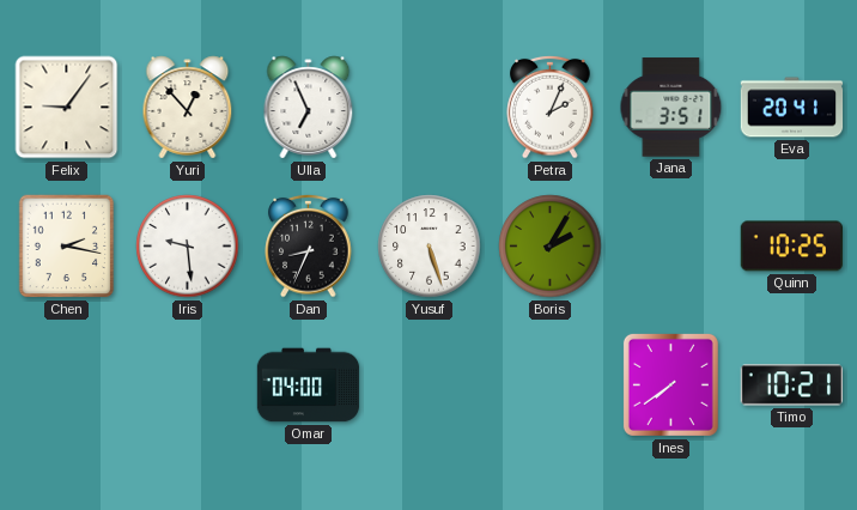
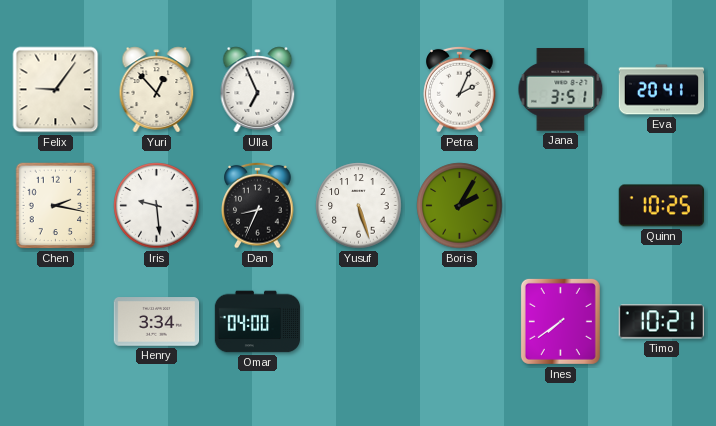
Henry: none -> 3:34
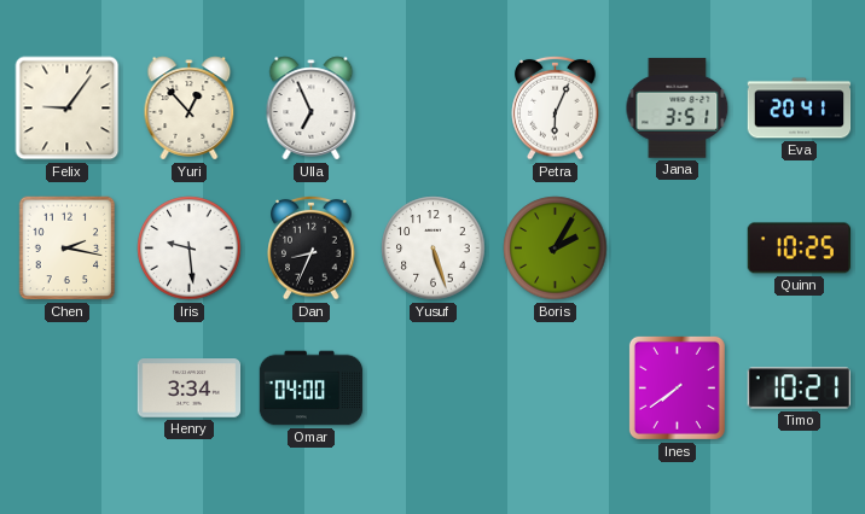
Petra: 2:04 -> 6:04
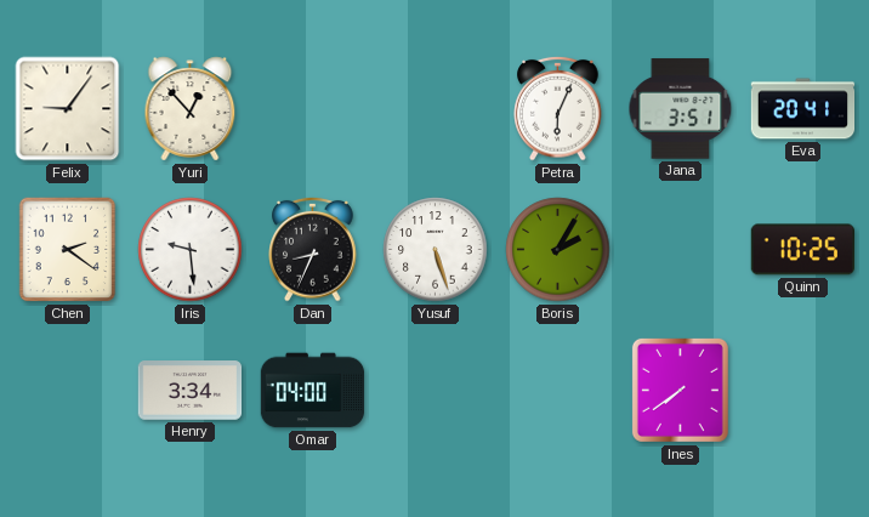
Ulla: 6:56 -> none
Chen: 2:17 -> 2:21
Timo: 10:21 -> none
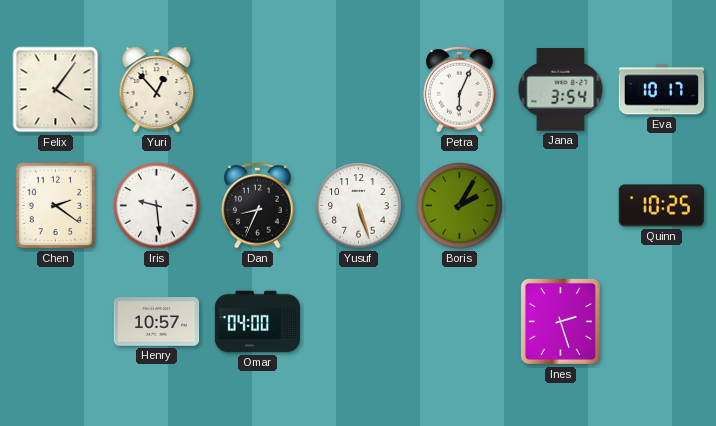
Felix: 9:06 -> 4:06
Jana: 3:51 -> 3:54
Eva: 20:41 -> 10:17
Henry: 3:34 -> 10:57
Ines: 7:39 -> 2:27
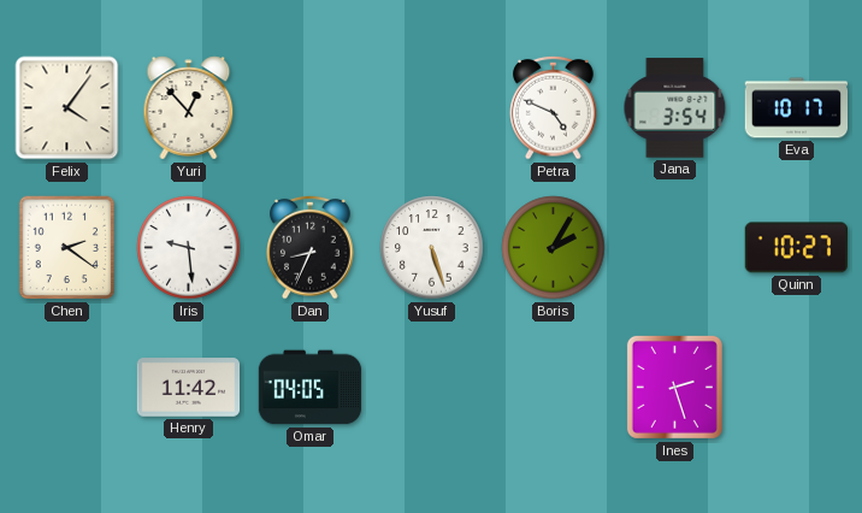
Petra: 6:04 -> 4:49
Quinn: 10:25 -> 10:27
Henry: 10:57 -> 11:42
Omar: 04:00 -> 04:05
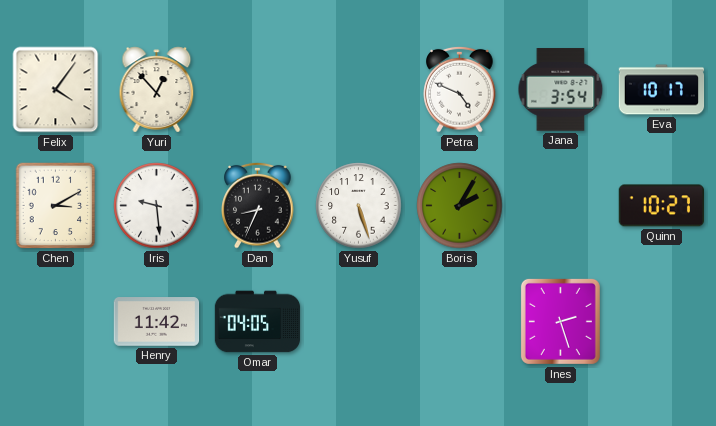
Chen: 2:21 -> 3:10
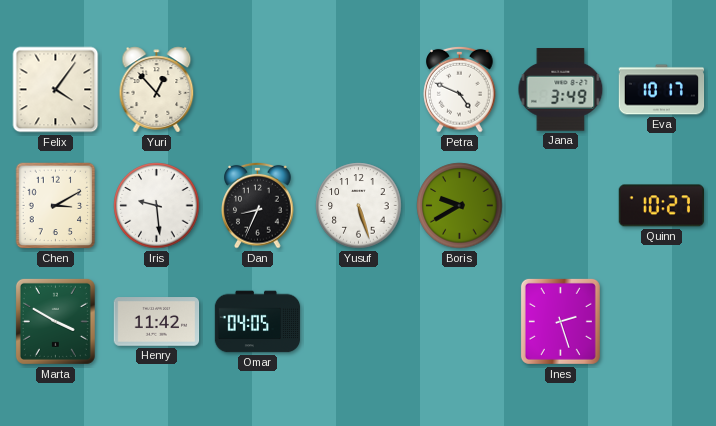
Jana: 3:54 -> 3:49
Boris: 2:05 -> 9:40
Marta: none -> 3:50
